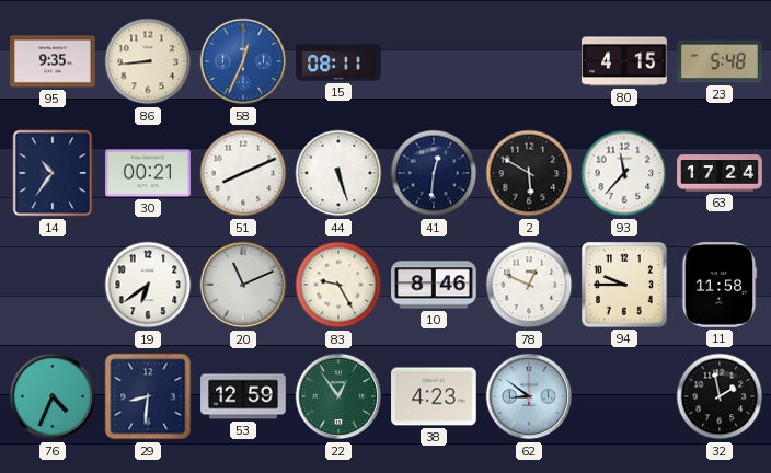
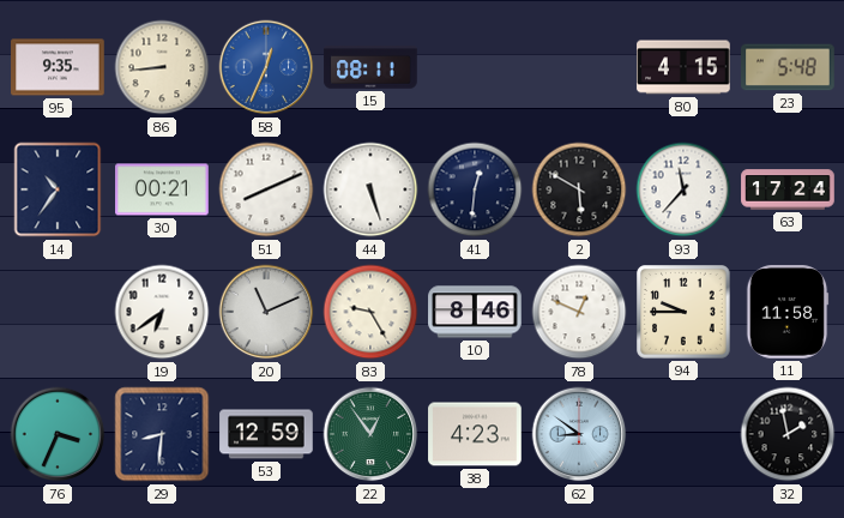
76: 4:34 -> 3:34
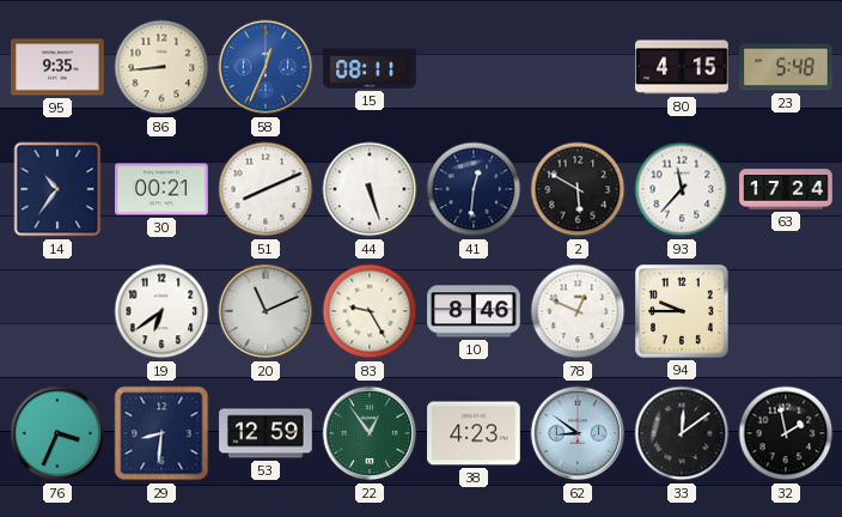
11: 11:58 -> none
33: none -> 12:09
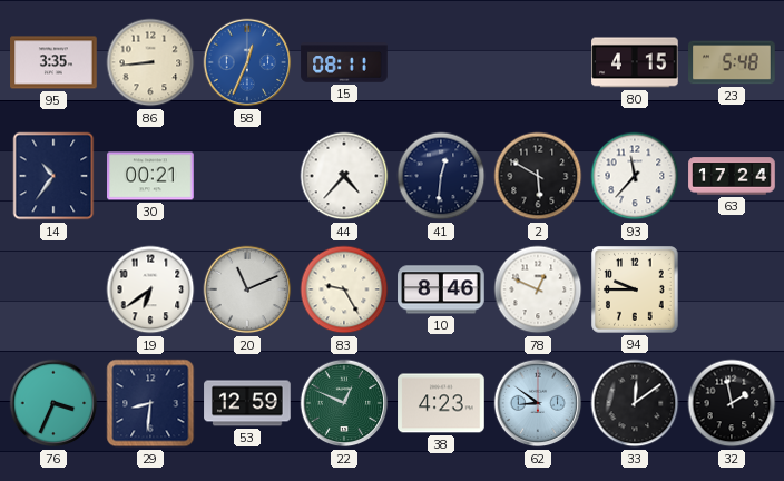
95: 9:35 -> 3:35
51: 8:11 -> none
44: 5:27 -> 4:37
22: 12:54 -> 12:49
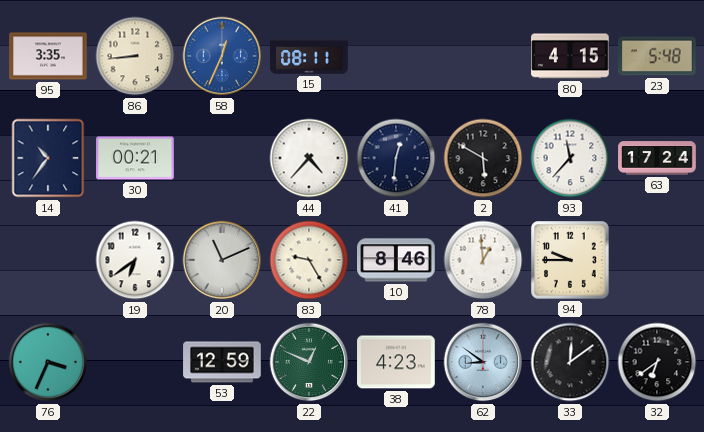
78: 12:49 -> 12:59
29: 8:31 -> none
32: 1:58 -> 6:39
